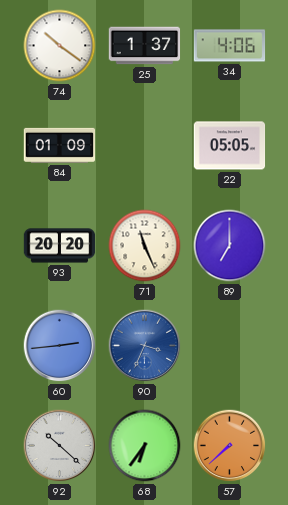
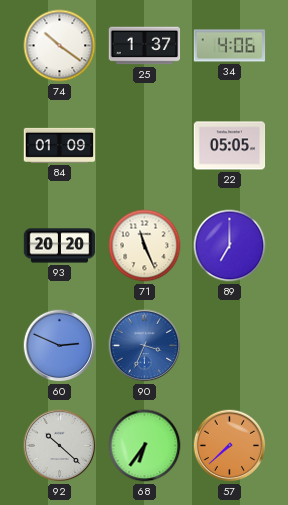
60: 2:44 -> 2:49
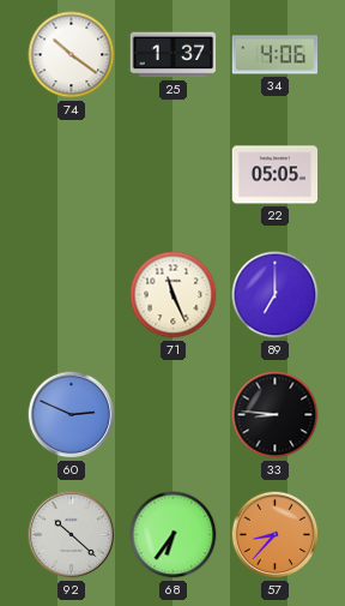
84: 01:09 -> none
93: 20:20 -> none
90: 3:34 -> none
33: none -> 8:46
57: 7:38 -> 8:37
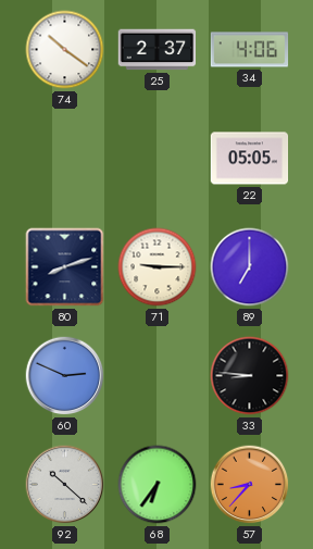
25: 1:37 -> 2:37
80: none -> 8:12
71: 11:26 -> 9:15
